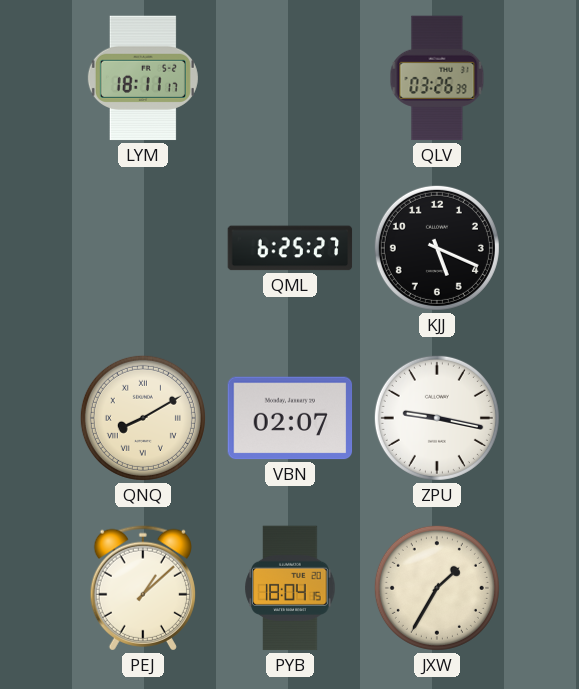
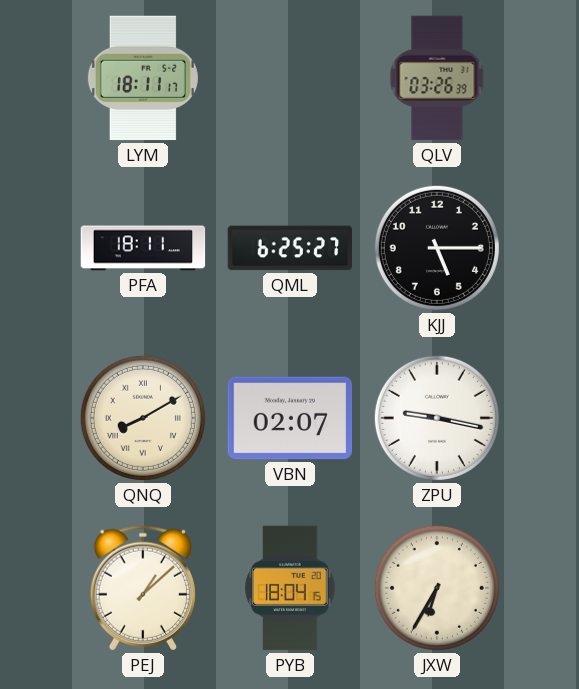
PFA: none -> 18:11
KJJ: 5:19 -> 5:15
JXW: 1:35 -> 6:35
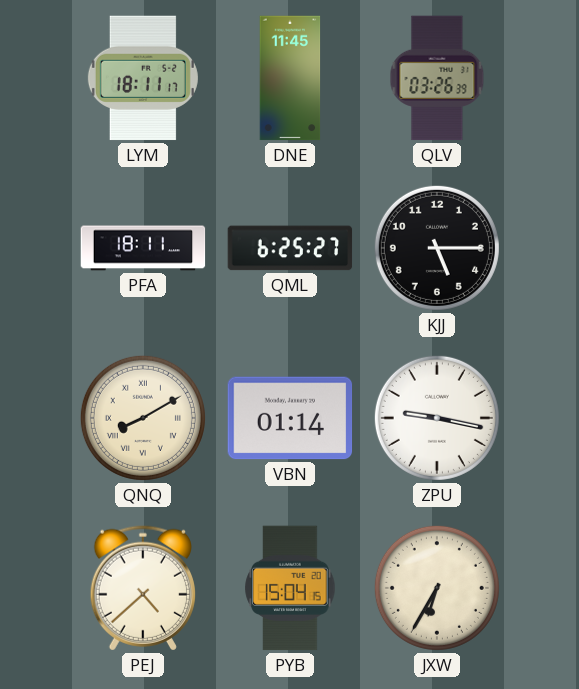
DNE: none -> 11:45
VBN: 02:07 -> 01:14
PEJ: 1:08 -> 4:38
PYB: 18:04 -> 15:04
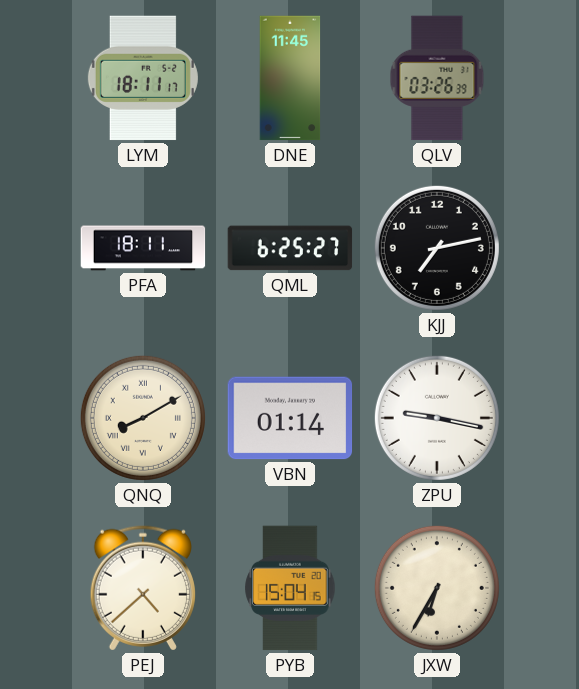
KJJ: 5:15 -> 7:13
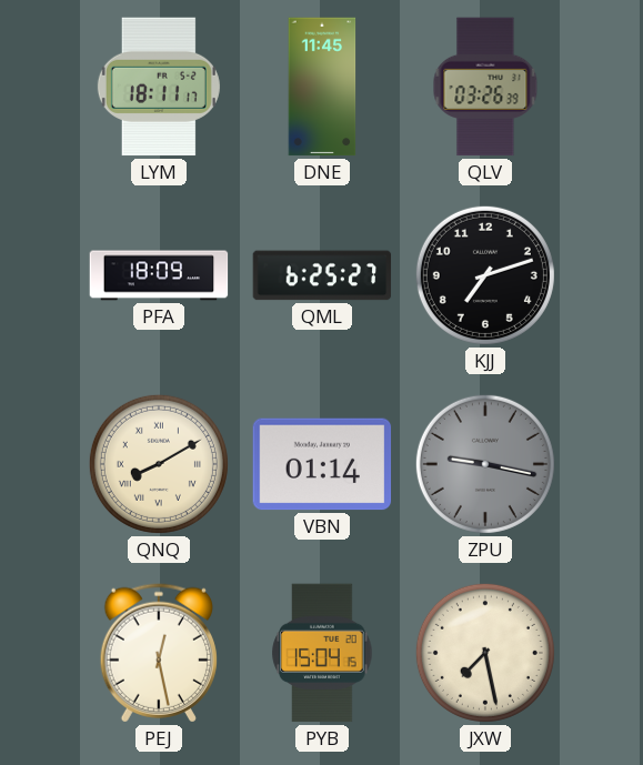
PFA: 18:11 -> 18:09
KJJ: 7:13 -> 7:12
ZPU dial: white -> grey
PEJ: 4:38 -> 12:28
JXW: 6:35 -> 7:28
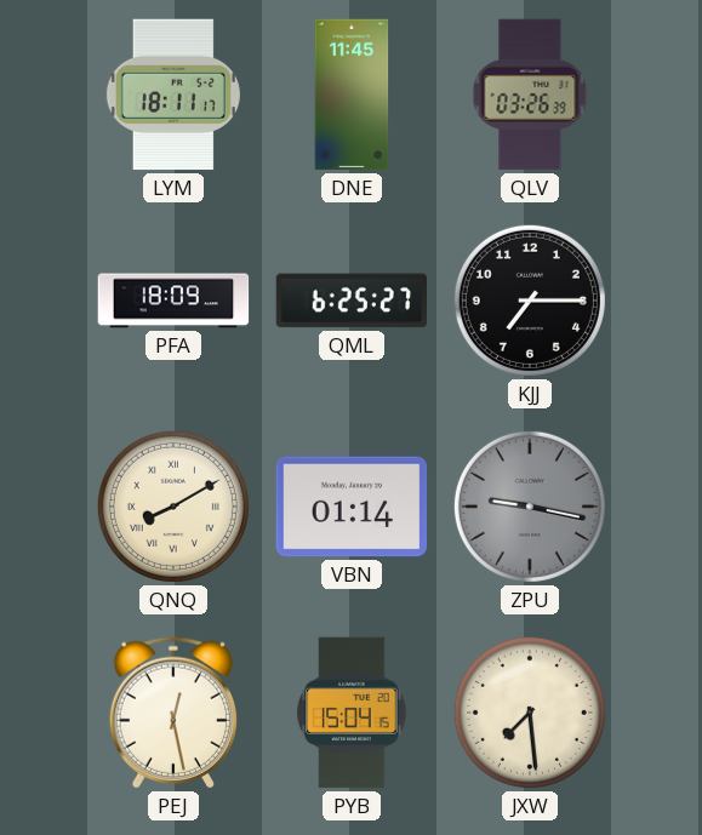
KJJ: 7:12 -> 7:15
JXW: 7:28 -> 7:29
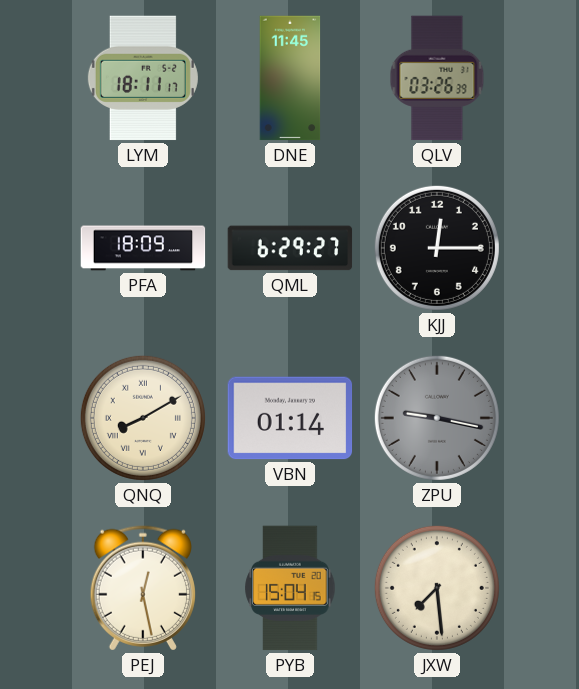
QML: 6:25 -> 6:29
KJJ: 7:15 -> 12:15
